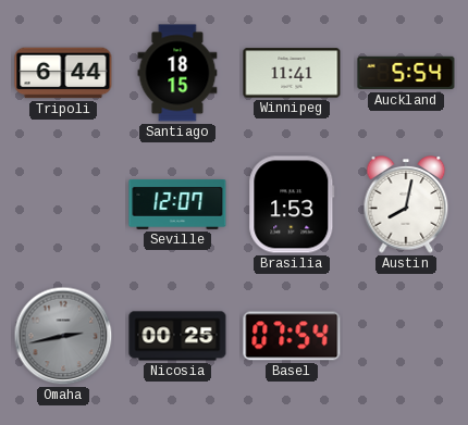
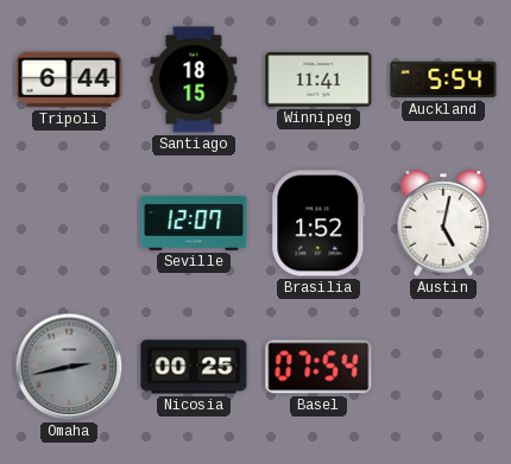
Brasilia: 1:53 -> 1:52
Austin: 8:02 -> 5:02
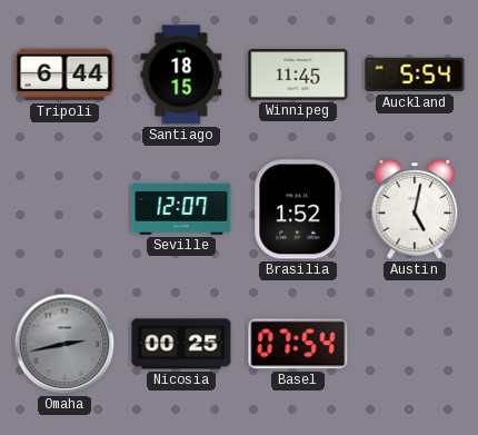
Winnipeg: 11:41 -> 11:45
